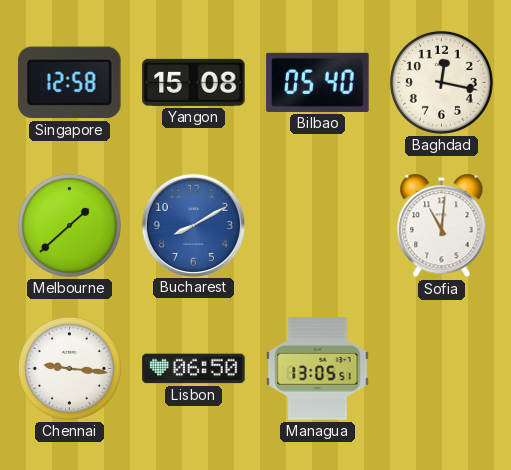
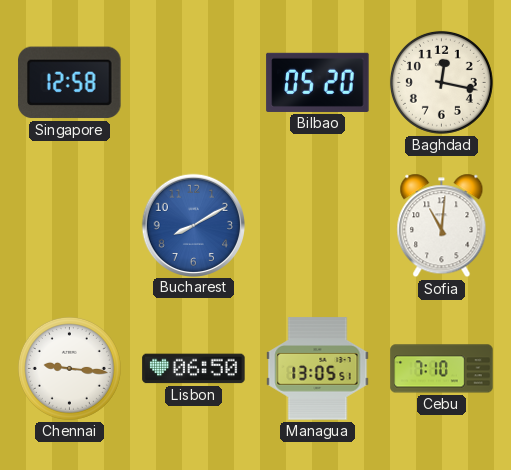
Yangon: 15:08 -> none
Bilbao: 05:40 -> 05:20
Melbourne: 1:38 -> none
Cebu: none -> 7:10
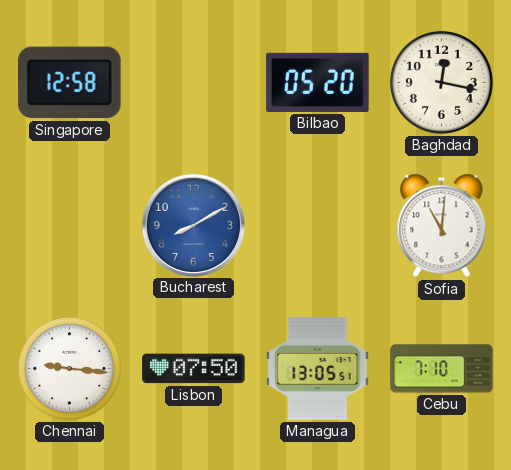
Lisbon: 06:50 -> 07:50
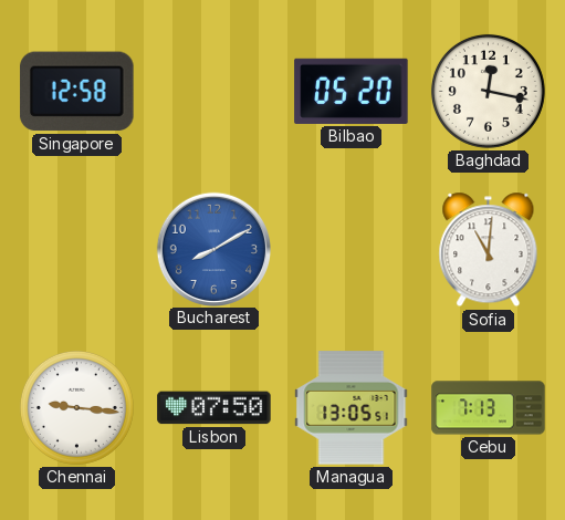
Cebu: 7:10 -> 7:13
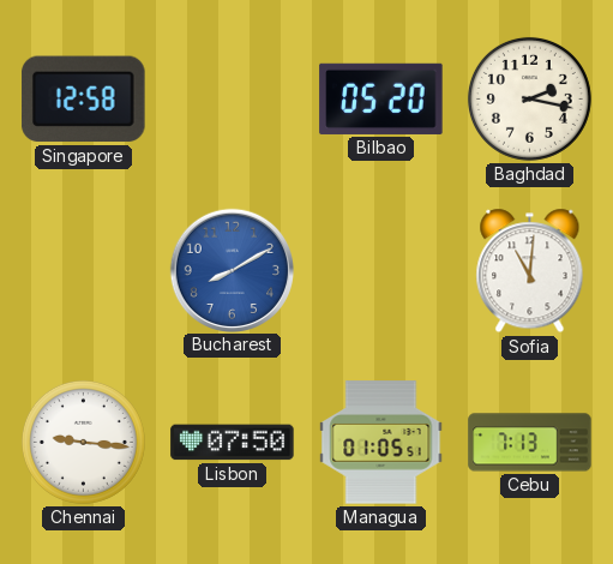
Baghdad: 12:17 -> 2:17
Managua: 13:05 -> 01:05
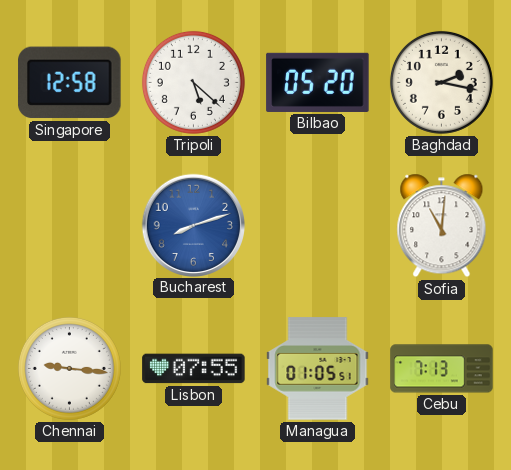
Tripoli: none -> 5:22
Bucharest: 8:10 -> 8:12
Lisbon: 07:50 -> 07:55
